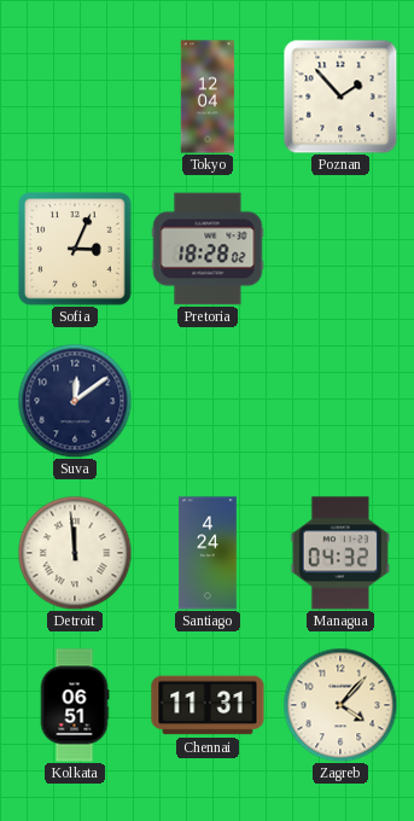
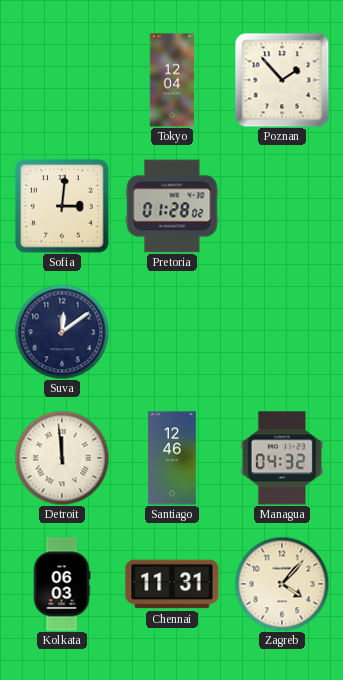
Sofia: 3:04 -> 3:01
Pretoria: 18:28 -> 01:28
Santiago: 4:24 -> 12:46
Kolkata: 06:51 -> 06:03
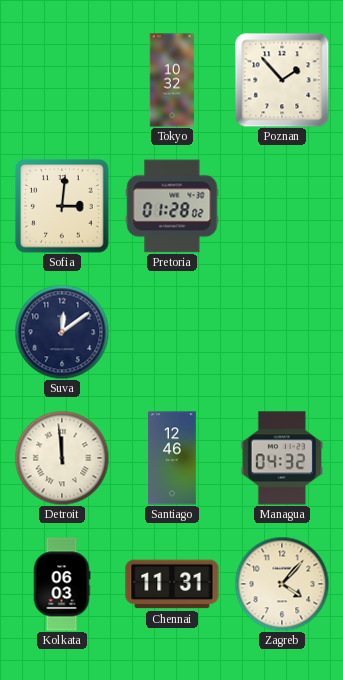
Tokyo: 12:04 -> 10:32
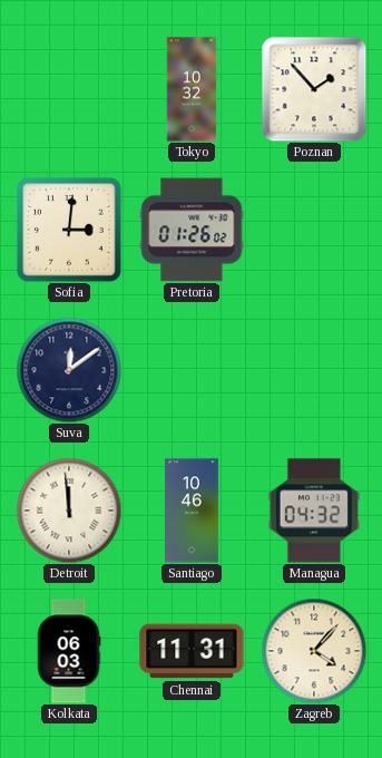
Pretoria: 01:28 -> 01:26
Santiago: 12:46 -> 10:46
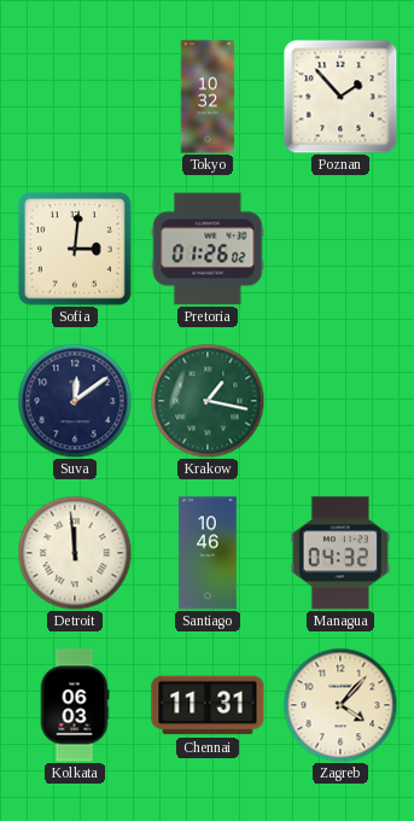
Krakow: none -> 1:17
